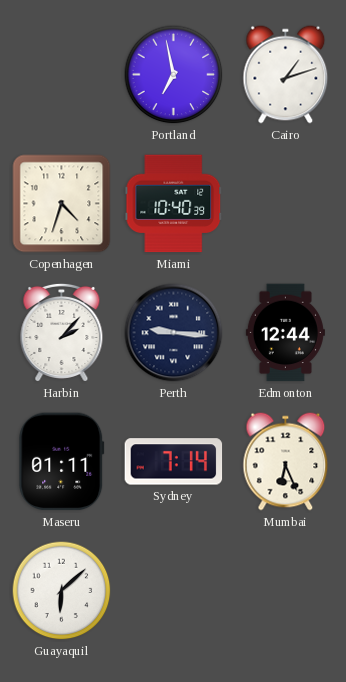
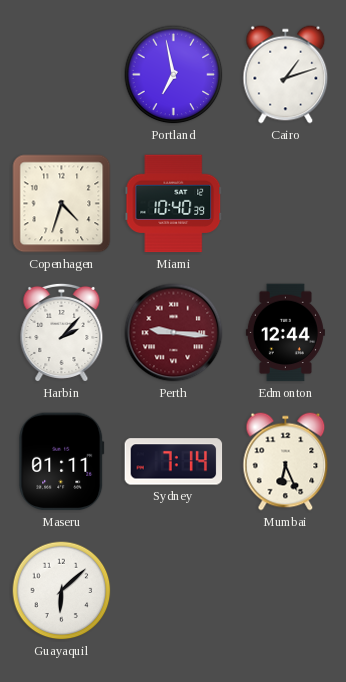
Perth dial: navy -> burgundy
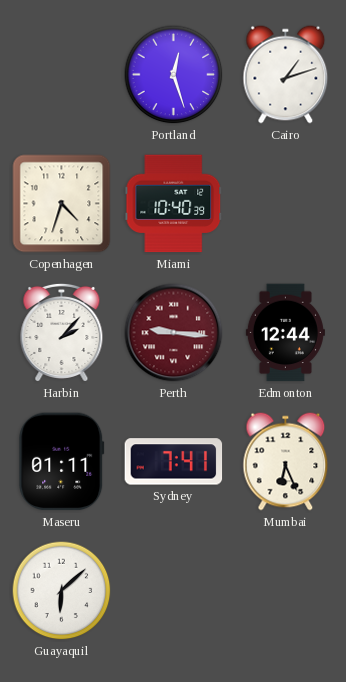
Portland: 6:58 -> 12:27
Sydney: 7:14 -> 7:41
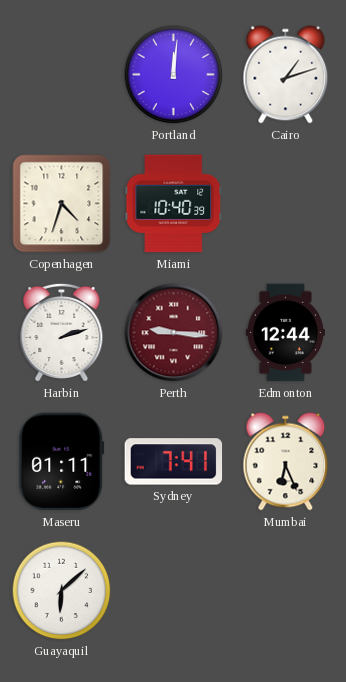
Portland: 12:27 -> 12:01
Harbin: 2:07 -> 2:12
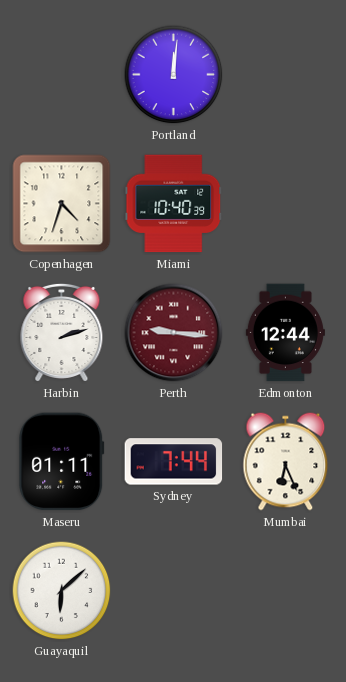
Cairo: 1:12 -> none
Sydney: 7:41 -> 7:44
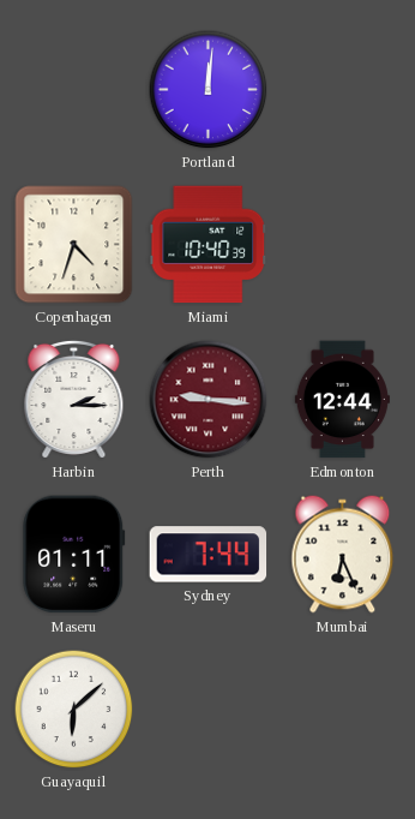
Harbin: 2:12 -> 2:15
